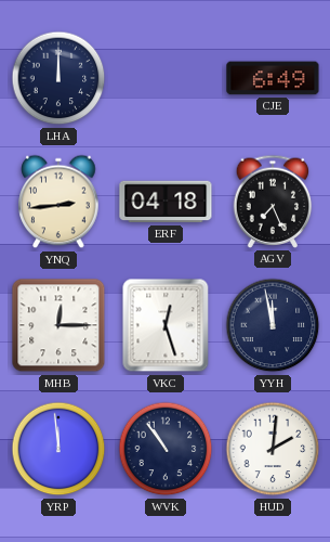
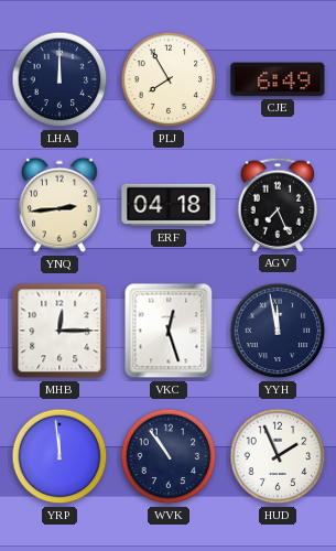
PLJ: none -> 7:55
HUD: 2:01 -> 1:56
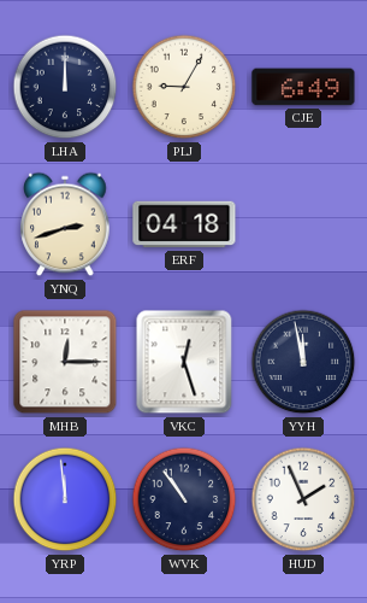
PLJ: 7:55 -> 9:05
YNQ: 2:44 -> 2:42
AGV: 7:26 -> none
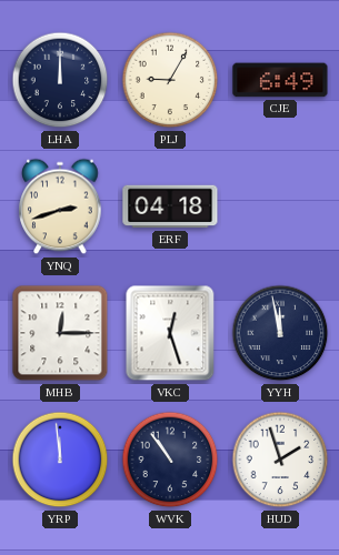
HUD: 1:56 -> 1:57
